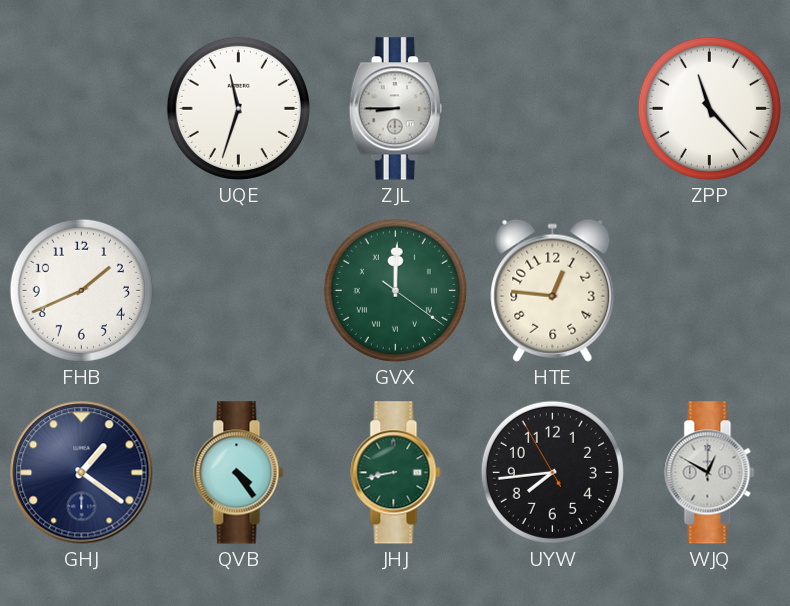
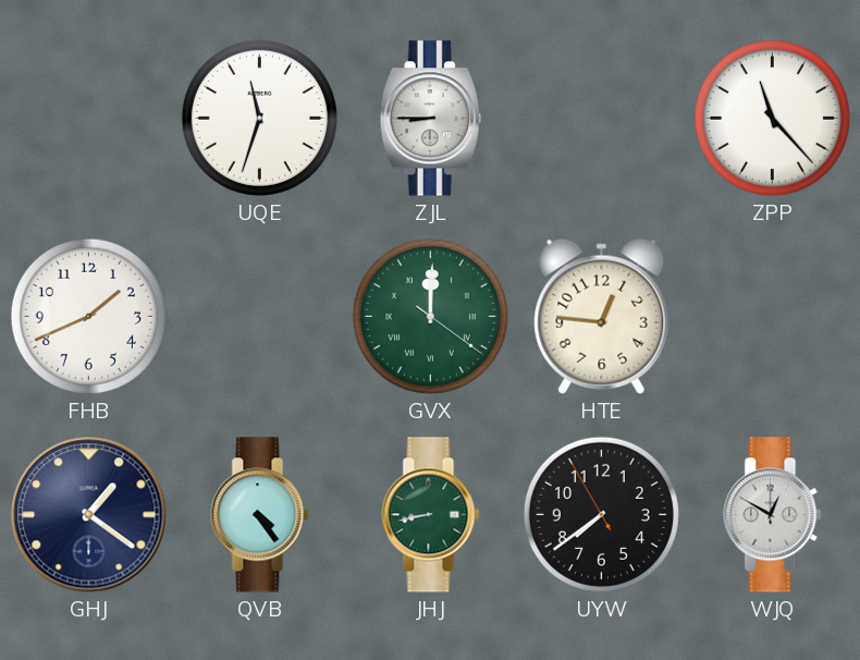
UYW: 7:43 -> 7:38
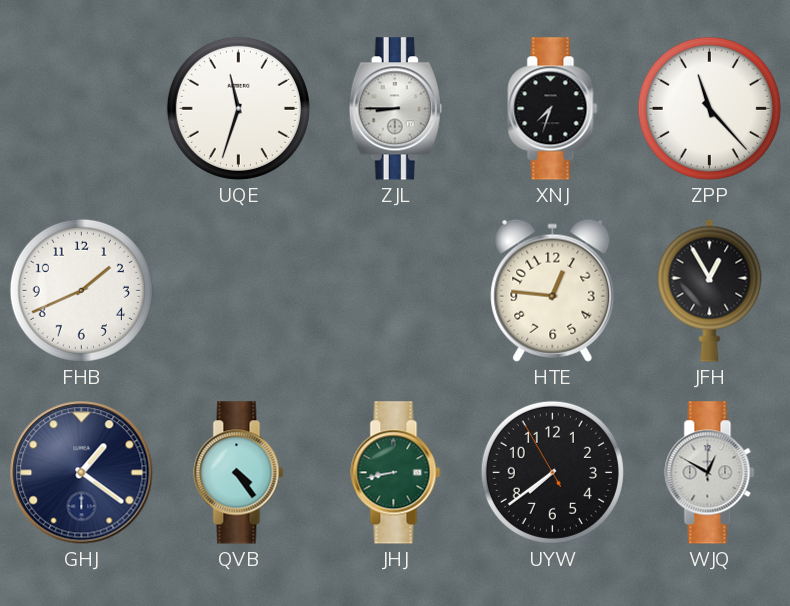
XNJ: none -> 7:33
GVX: 12:00 -> none
JFH: none -> 12:55
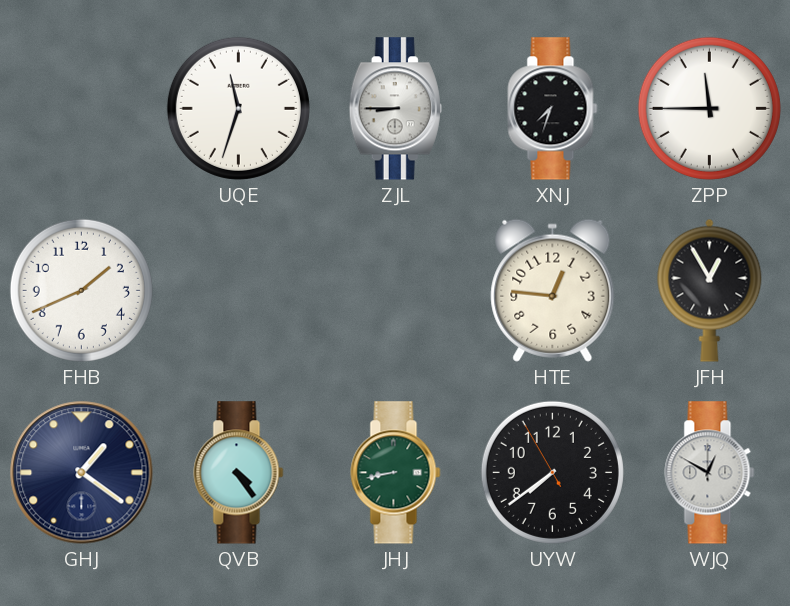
ZPP: 11:23 -> 11:45
